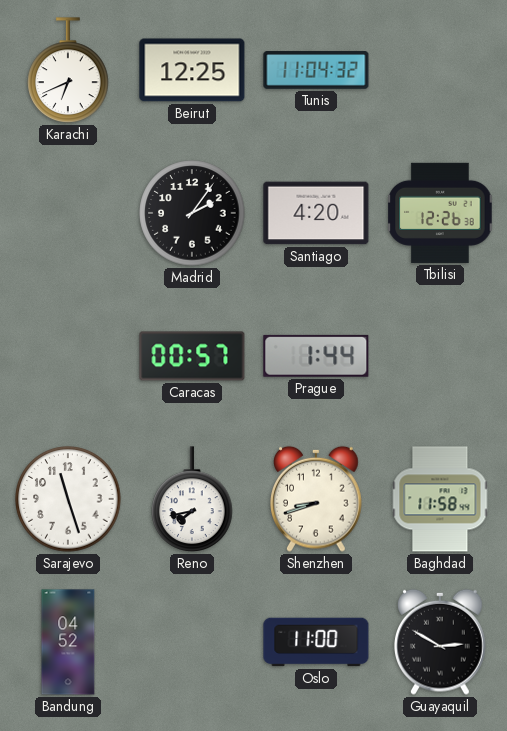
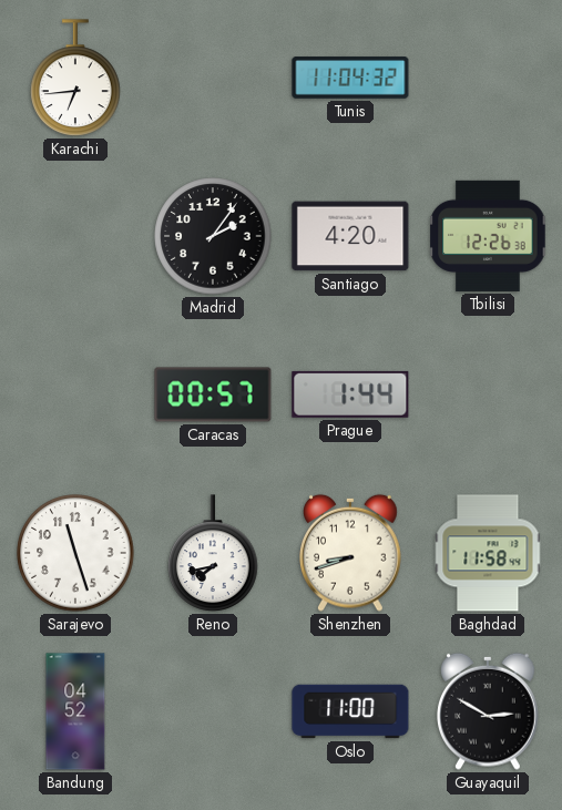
Karachi: 6:41 -> 6:44
Beirut: 12:25 -> none
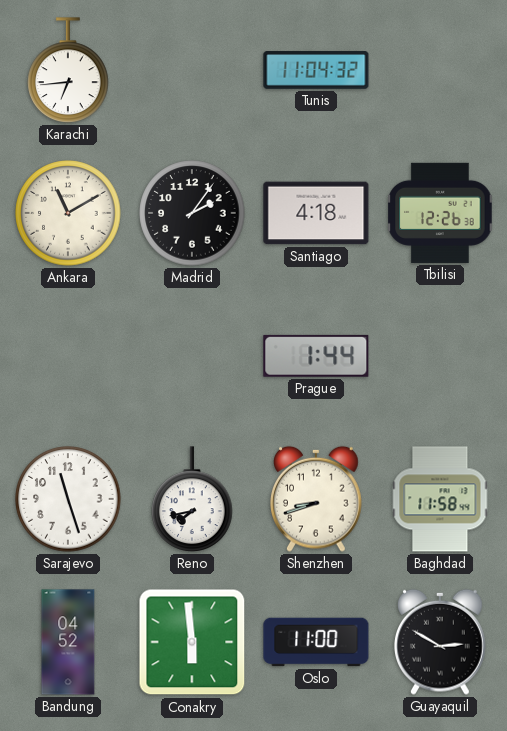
Ankara: none -> 11:10
Santiago: 4:20 -> 4:18
Caracas: 00:57 -> none
Conakry: none -> 5:59
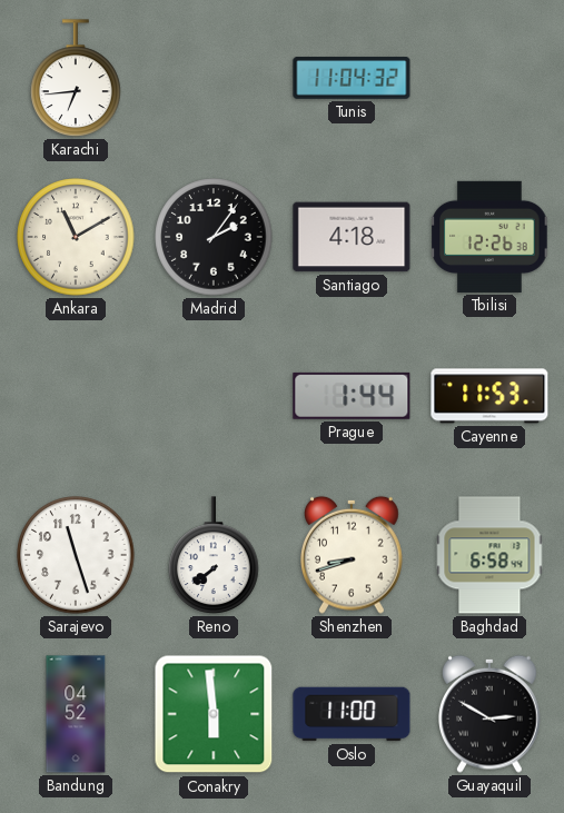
Cayenne: none -> 11:53
Reno: 7:43 -> 7:39
Baghdad: 11:58 -> 6:58
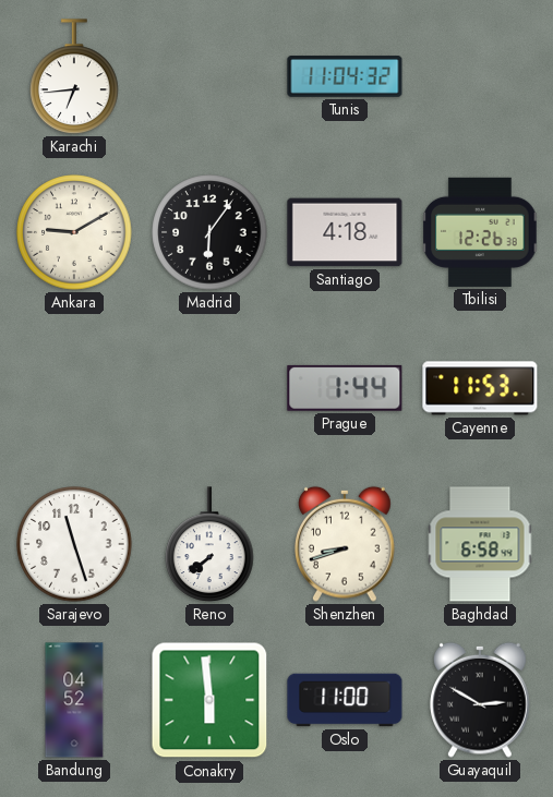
Ankara: 11:10 -> 9:10
Madrid: 2:06 -> 6:06
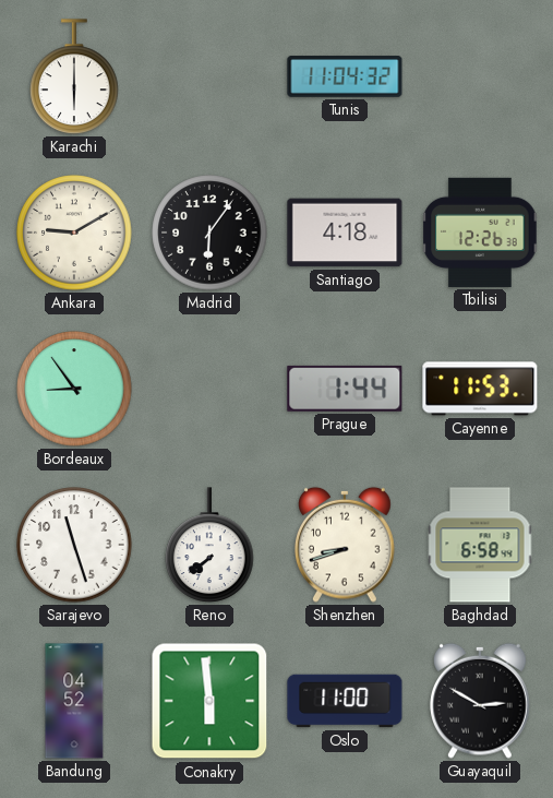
Karachi: 6:44 -> 6:00
Bordeaux: none -> 8:54
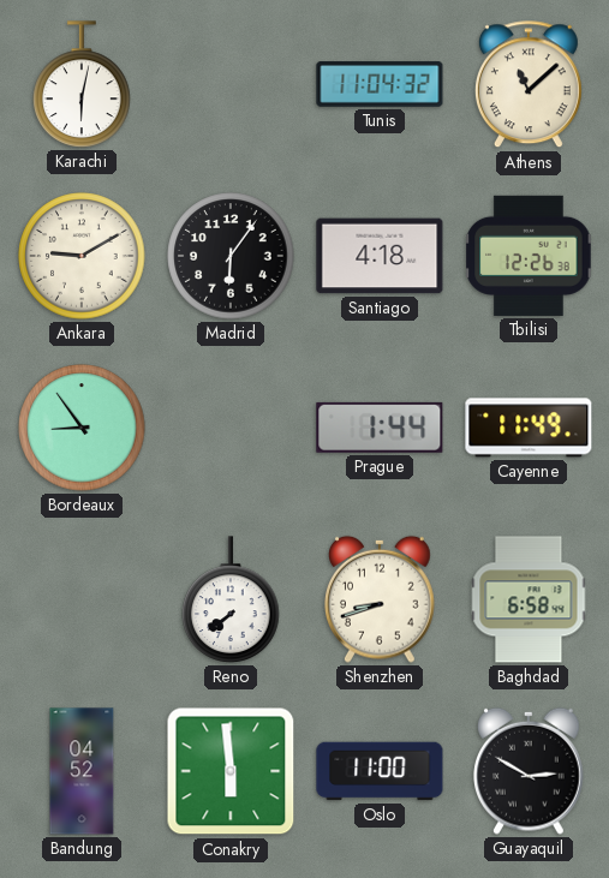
Karachi: 6:00 -> 6:02
Athens: none -> 11:08
Cayenne: 11:53 -> 11:49
Sarajevo: 11:27 -> none
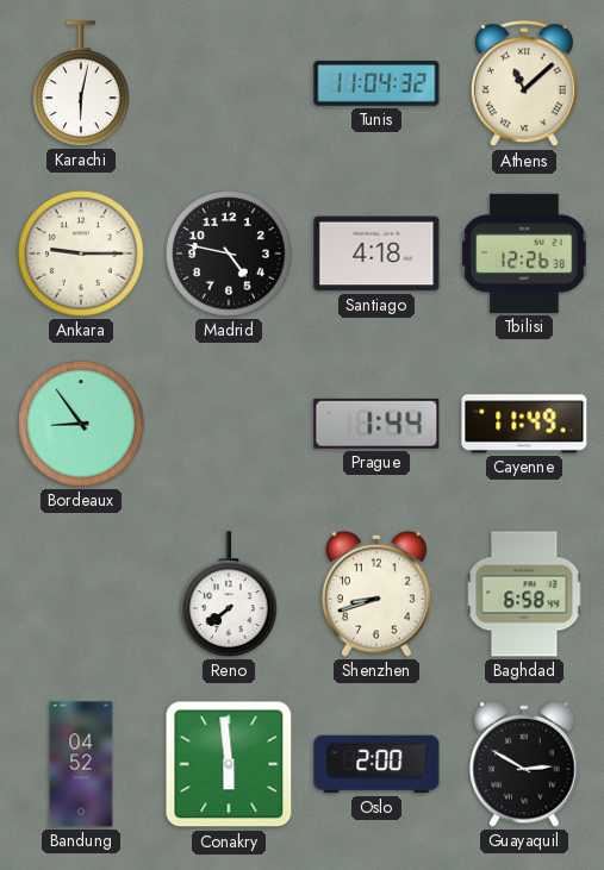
Ankara: 9:10 -> 9:15
Madrid: 6:06 -> 4:47
Oslo: 11:00 -> 2:00
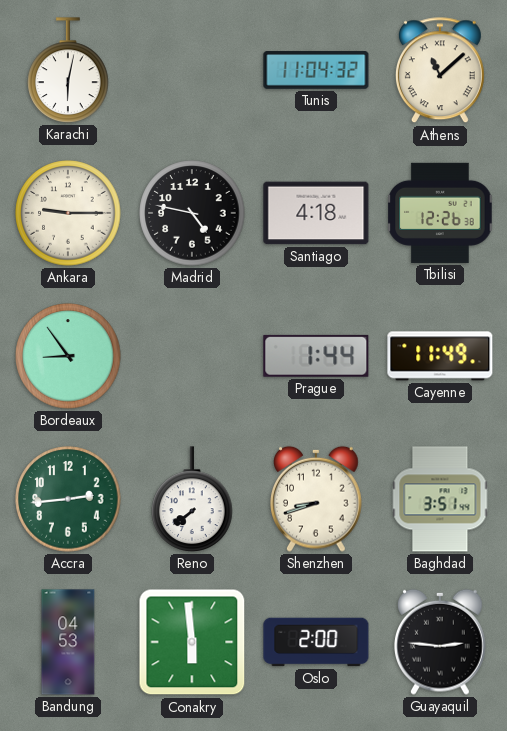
Accra: none -> 2:44
Baghdad: 6:58 -> 3:51
Bandung: 04:52 -> 04:53
Guayaquil: 2:50 -> 2:46
